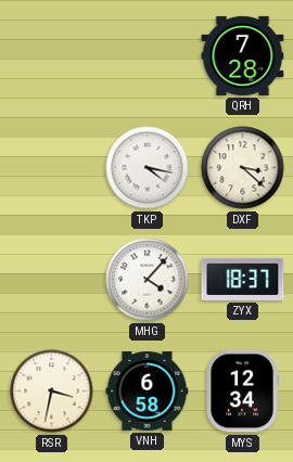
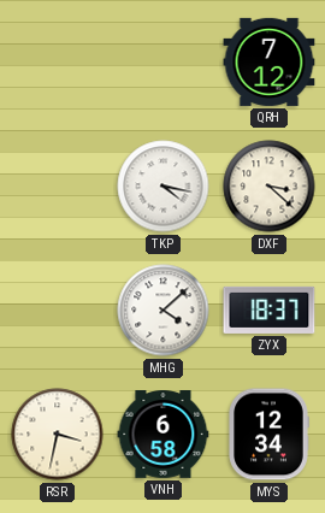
QRH: 7:28 -> 7:12
MHG: 4:07 -> 4:08
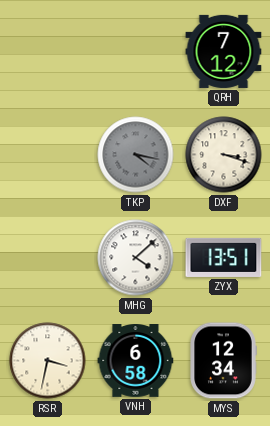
TKP dial: white -> grey
DXF: 3:22 -> 3:18
ZYX: 18:37 -> 13:51
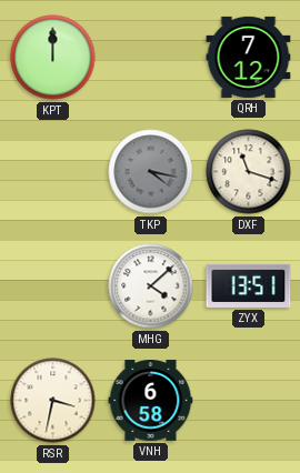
KPT: none -> 12:00
DXF: 3:18 -> 11:18
MYS: 12:34 -> none
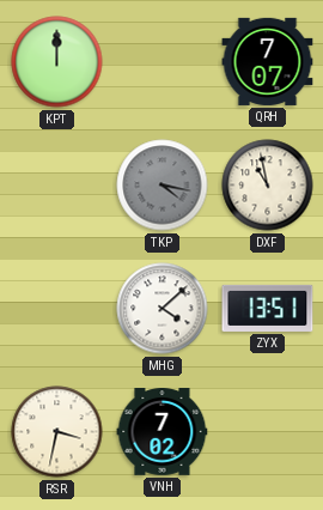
QRH: 7:12 -> 7:07
DXF: 11:18 -> 10:58
VNH: 6:58 -> 7:02
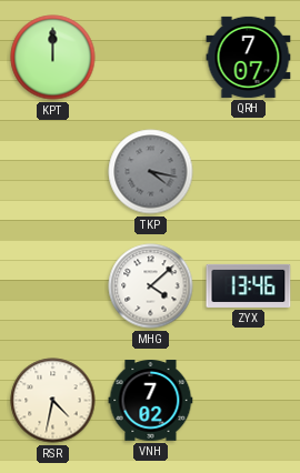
DXF: 10:58 -> none
ZYX: 13:51 -> 13:46
RSR: 3:32 -> 4:32
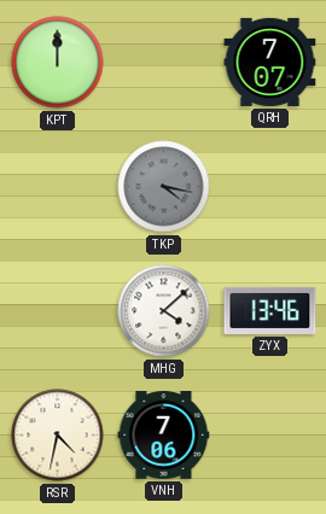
VNH: 7:02 -> 7:06
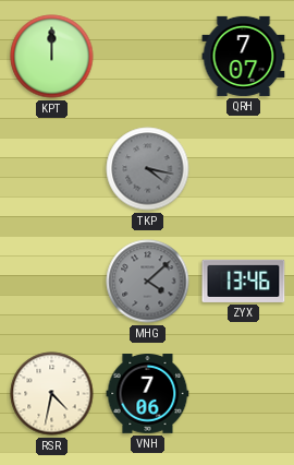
MHG dial: white -> grey
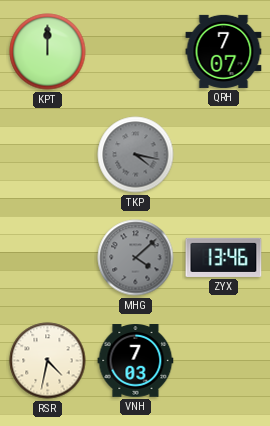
VNH: 7:06 -> 7:03
